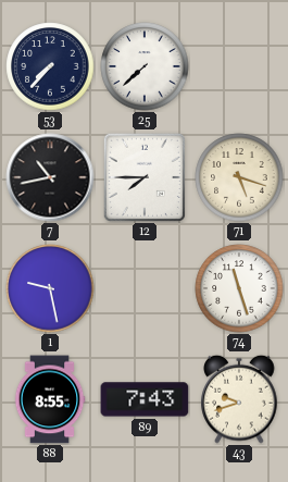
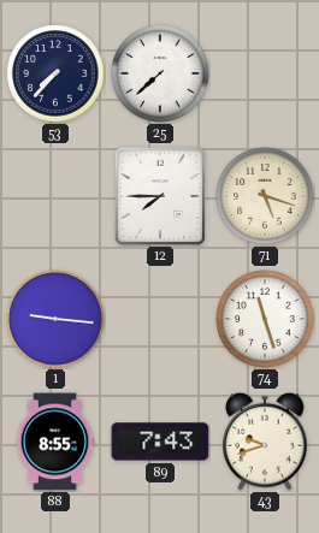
7: 10:43 -> none
1: 9:28 -> 9:16
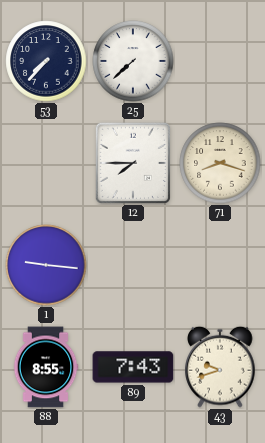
71: 5:18 -> 8:18
74: 11:27 -> none
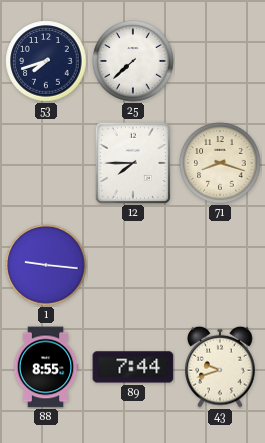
53: 7:37 -> 7:42
89: 7:43 -> 7:44
